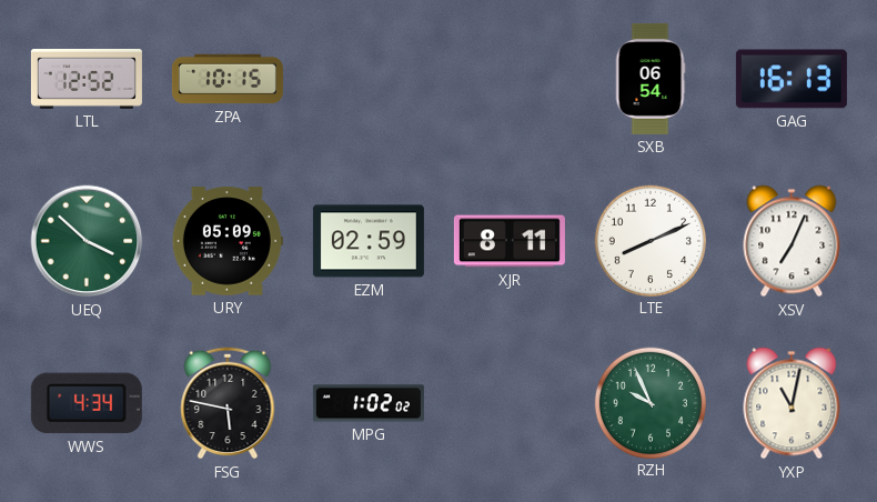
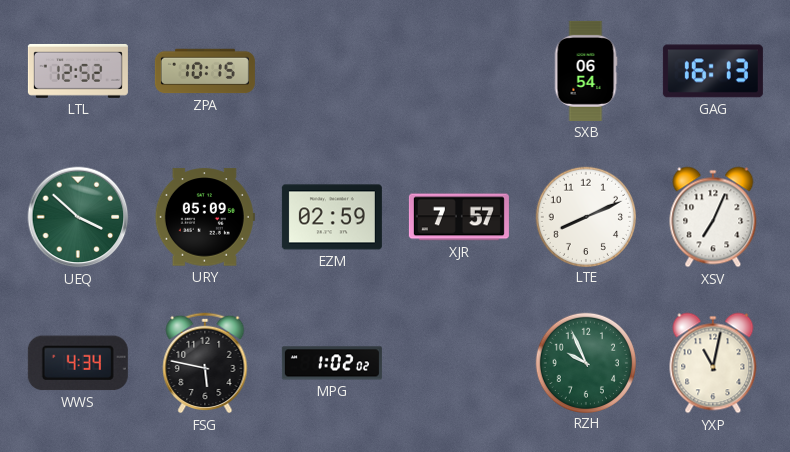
XJR: 8:11 -> 7:57
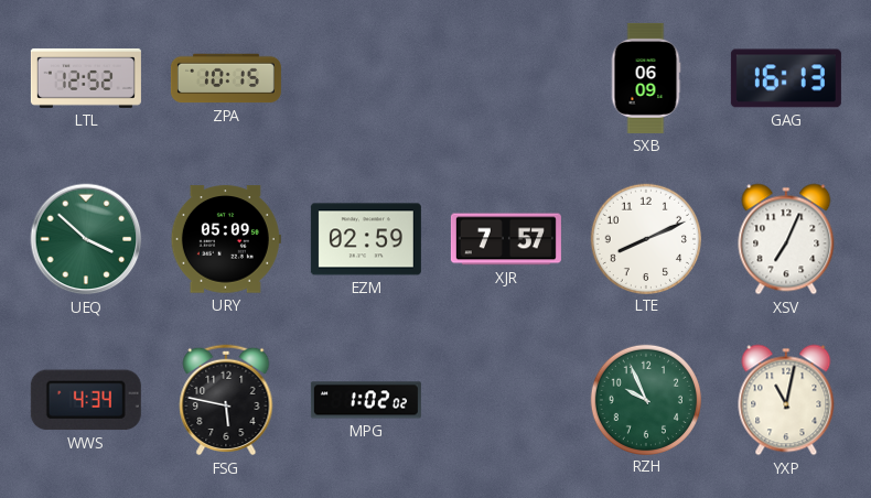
SXB: 06:54 -> 06:09
